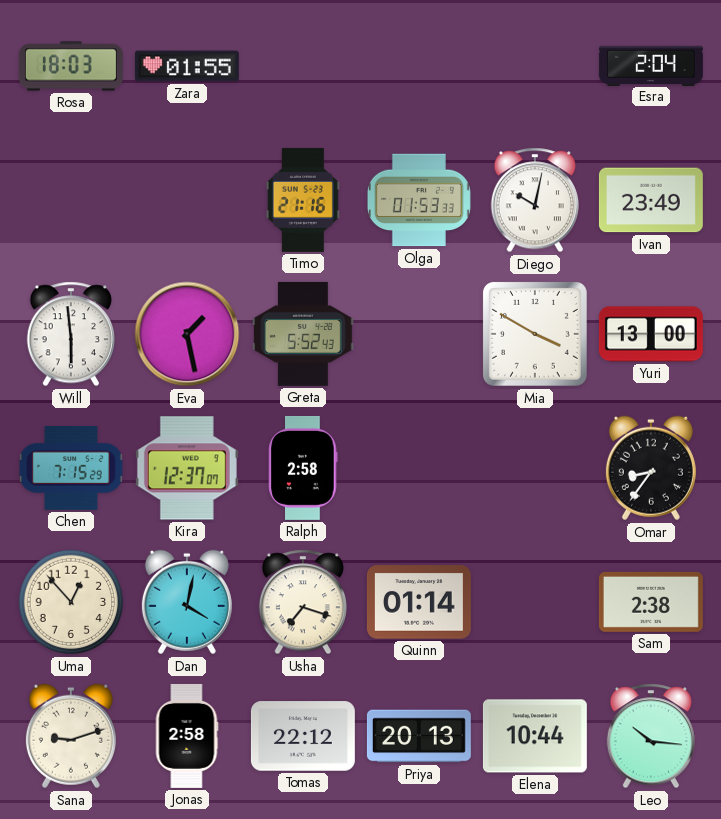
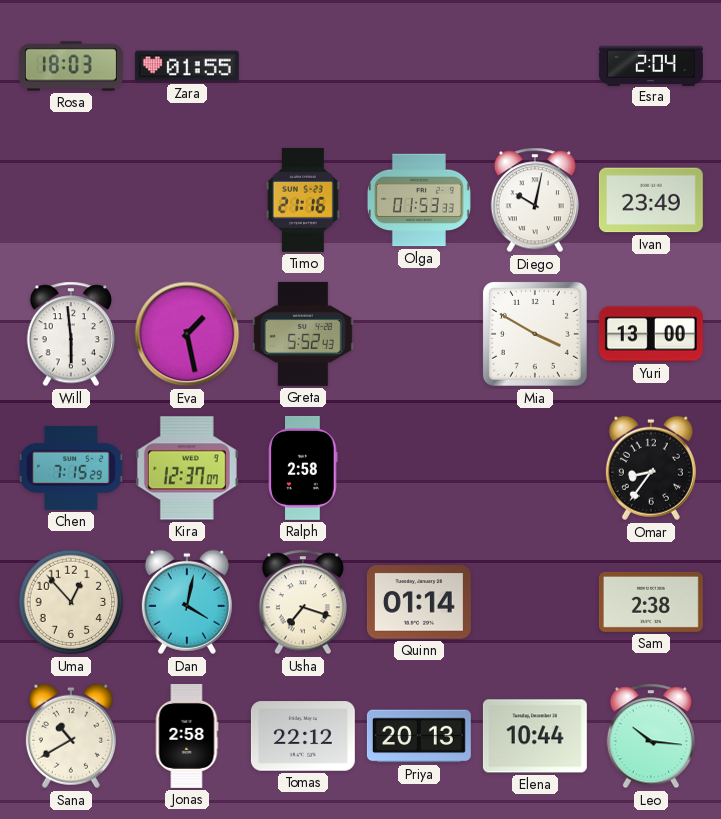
Sana: 9:12 -> 10:40
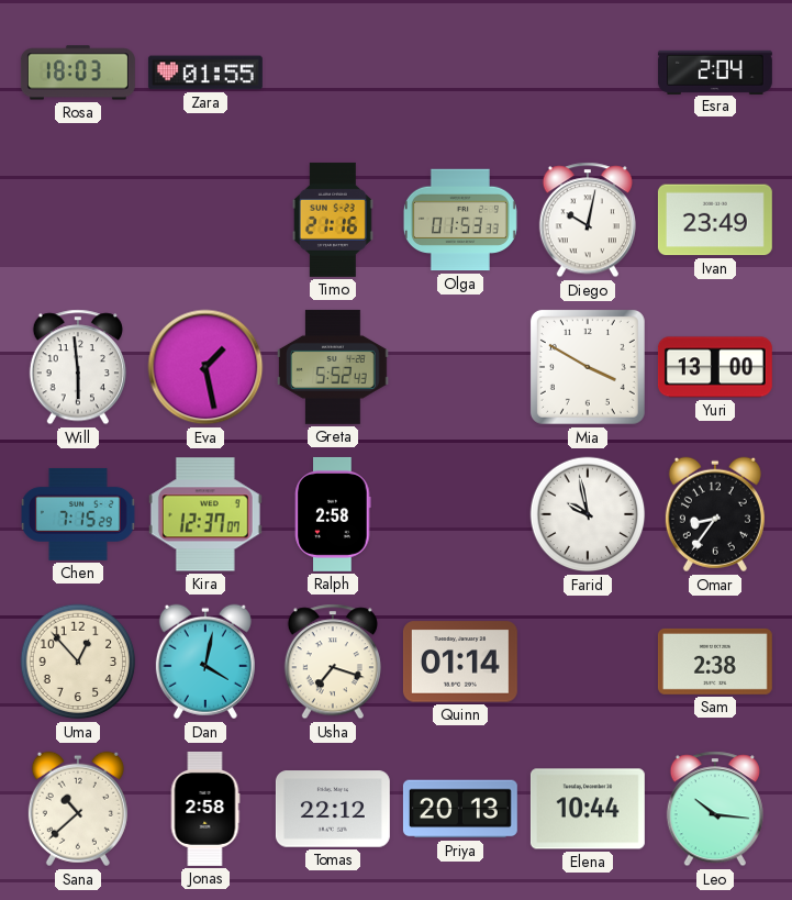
Farid: none -> 9:58
Sana: 10:40 -> 10:38
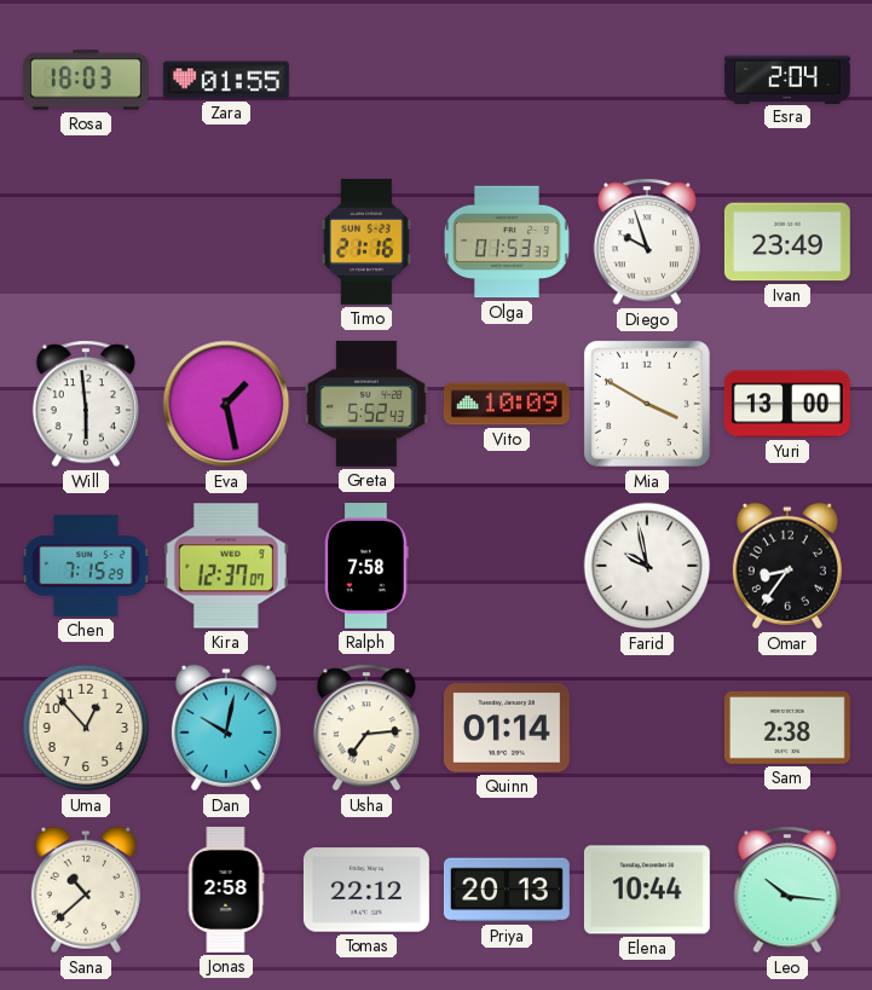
Diego: 10:02 -> 9:57
Vito: none -> 10:09
Ralph: 2:58 -> 7:58
Dan: 4:02 -> 10:02
Usha: 7:18 -> 7:14
